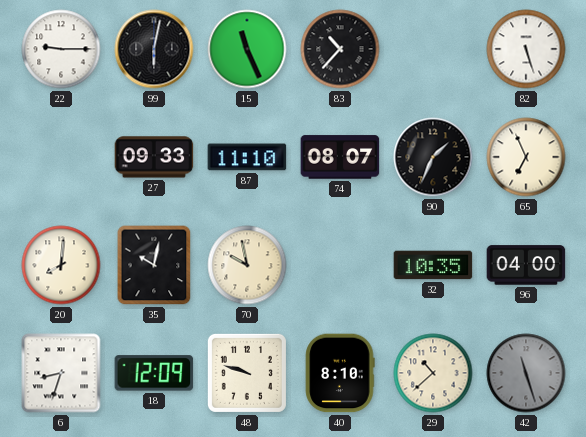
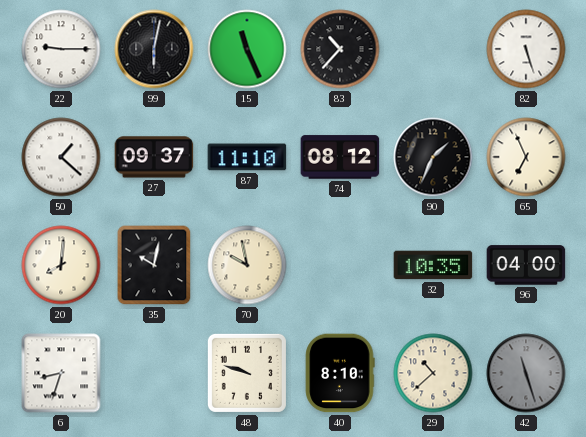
50: none -> 1:22
27: 09:33 -> 09:37
74: 08:07 -> 08:12
18: 12:09 -> none
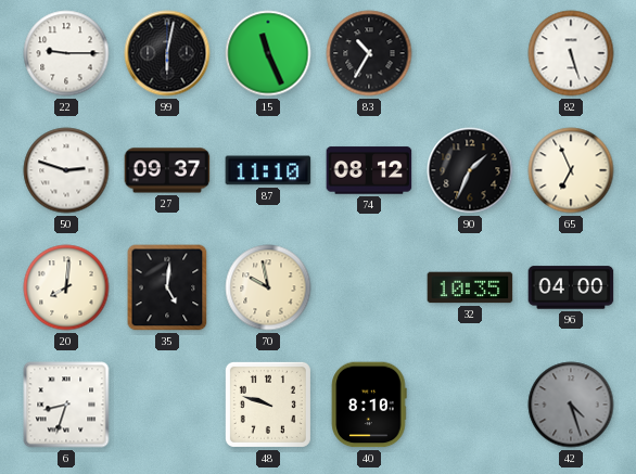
83: 10:37 -> 10:35
50: 1:22 -> 2:48
35: 10:02 -> 5:01
29: 10:38 -> none
42: 11:27 -> 4:27
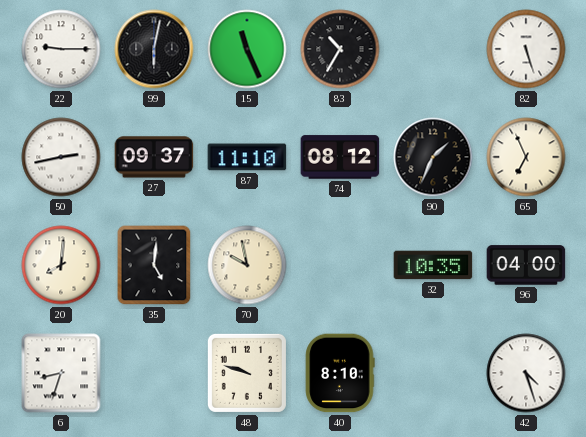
50: 2:48 -> 2:43
42 dial: grey -> white
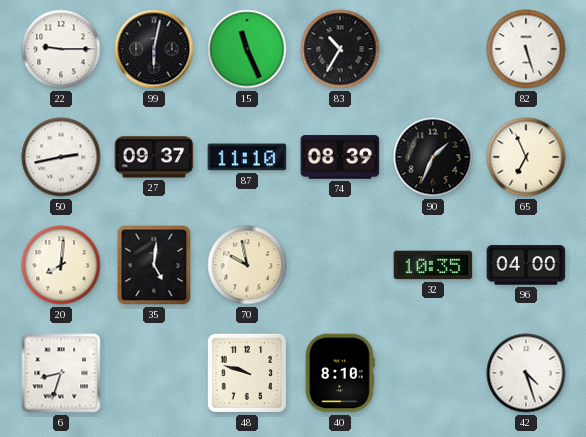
74: 08:12 -> 08:39
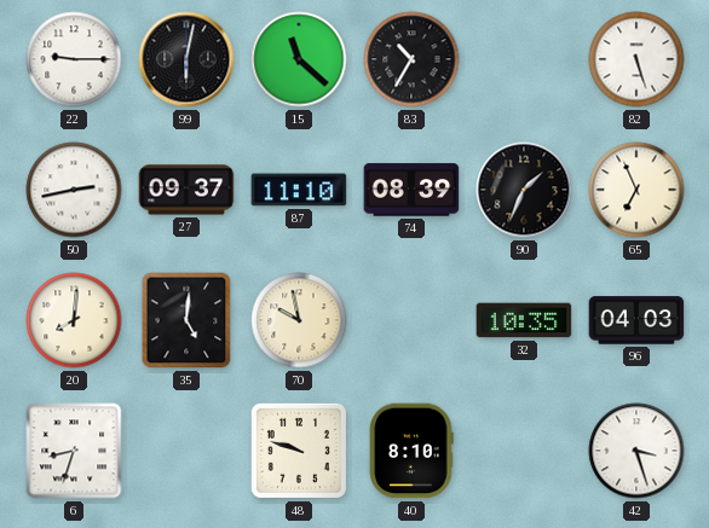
15: 11:26 -> 11:22
96: 04:00 -> 04:03
42: 4:27 -> 3:27
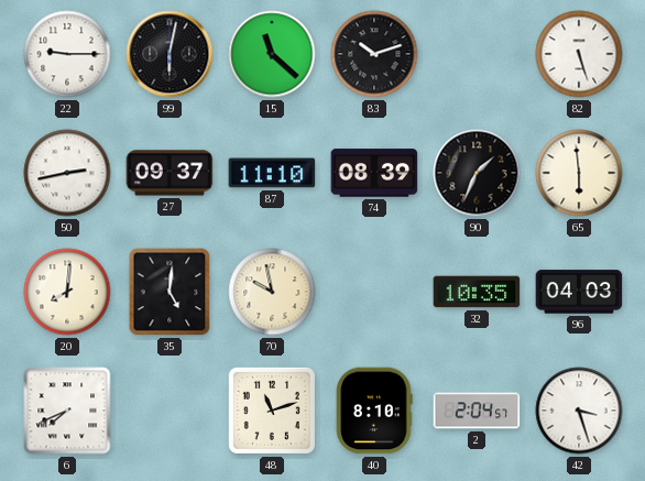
83: 10:35 -> 10:12
65: 6:56 -> 5:59
6: 8:33 -> 7:41
48: 9:48 -> 11:12
2: none -> 2:04
